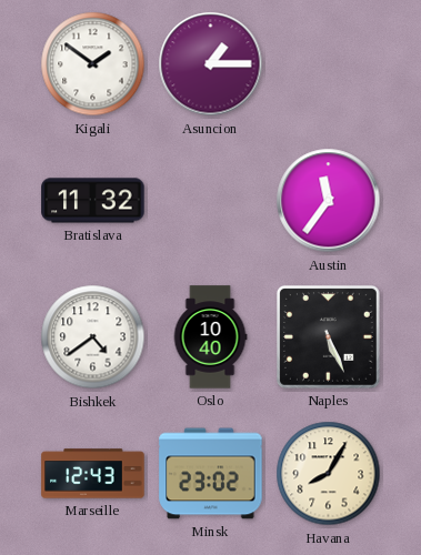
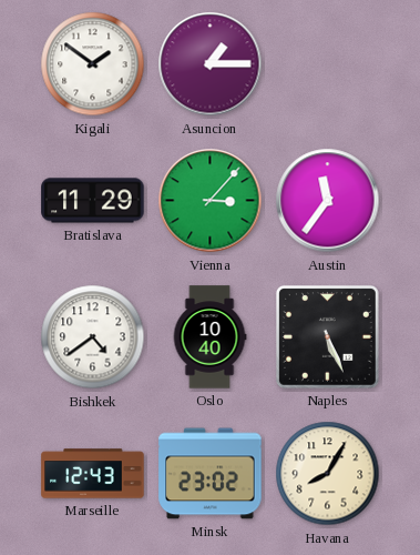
Bratislava: 11:32 -> 11:29
Vienna: none -> 3:07
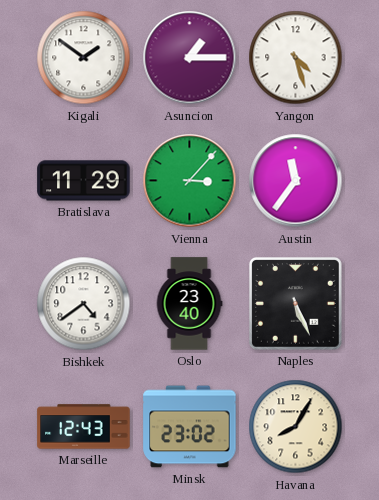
Yangon: none -> 4:27
Oslo: 10:40 -> 23:40
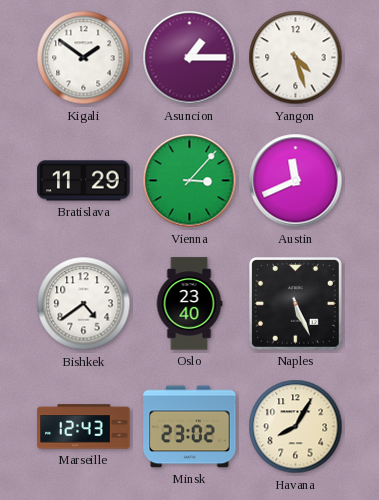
Austin: 11:36 -> 11:41
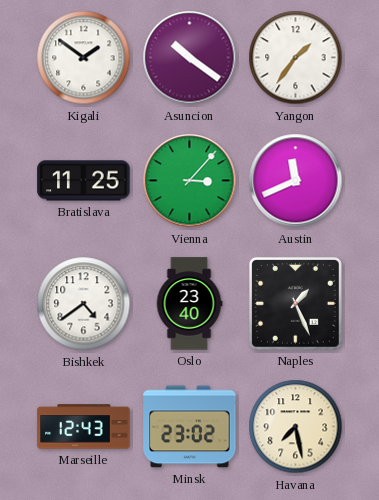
Asuncion: 1:15 -> 10:21
Yangon: 4:27 -> 1:36
Bratislava: 11:29 -> 11:25
Naples: 5:26 -> 1:26
Havana: 8:05 -> 7:28
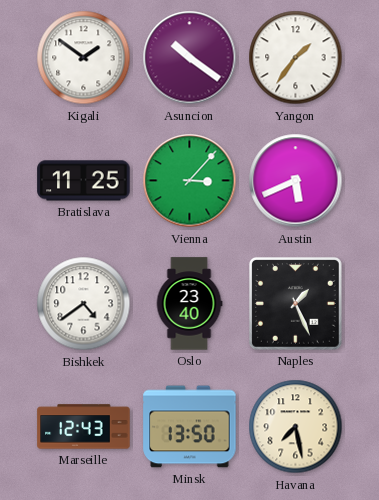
Austin: 11:41 -> 5:41
Minsk: 23:02 -> 13:50
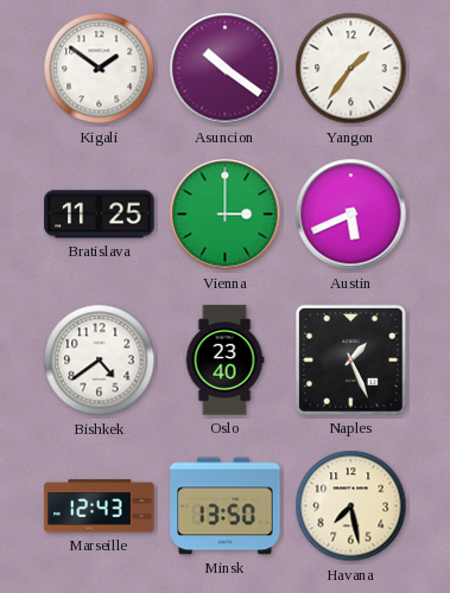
Vienna: 3:07 -> 3:00
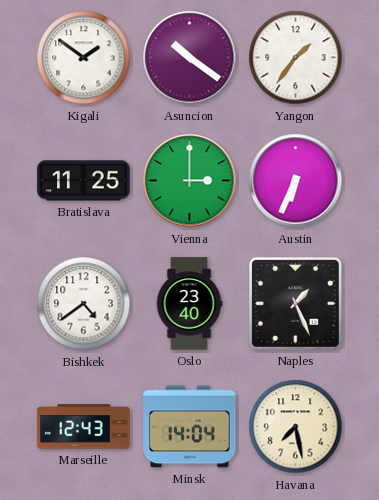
Austin: 5:41 -> 6:34
Minsk: 13:50 -> 14:04
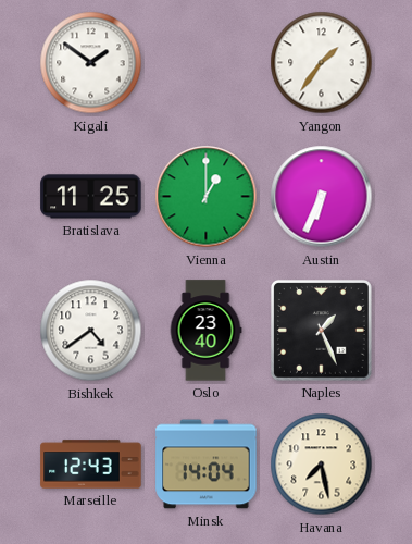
Asuncion: 10:21 -> none
Vienna: 3:00 -> 1:00
